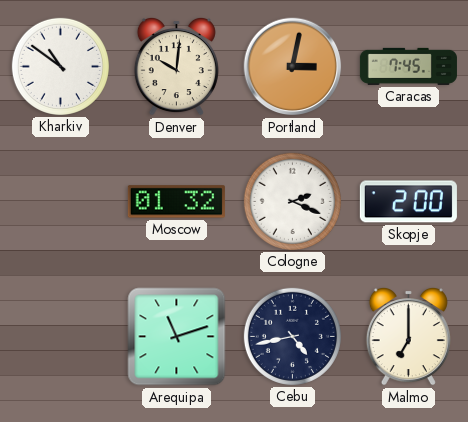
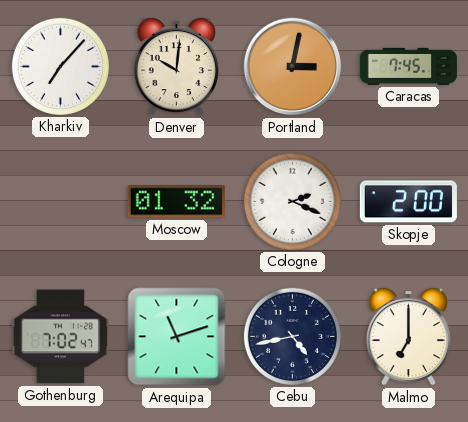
Kharkiv: 10:51 -> 7:07
Gothenburg: none -> 7:02
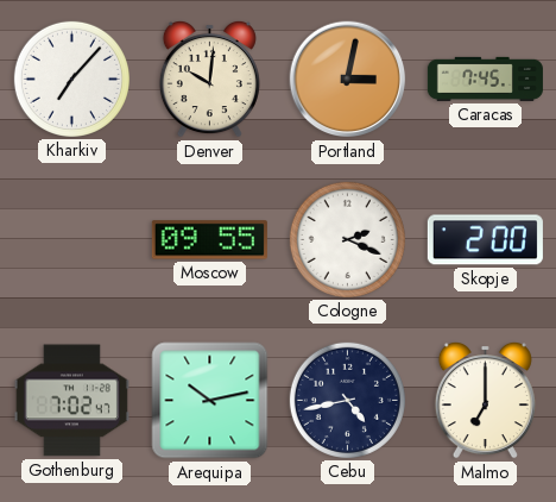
Moscow: 01:32 -> 09:55
Arequipa: 11:12 -> 10:13
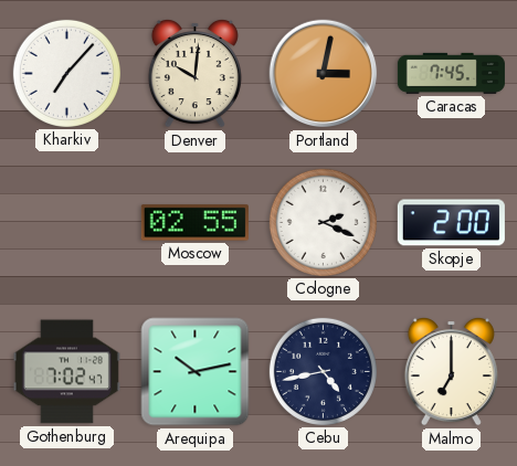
Moscow: 09:55 -> 02:55
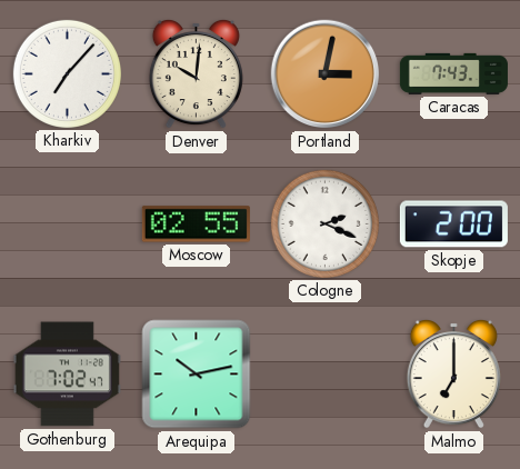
Caracas: 7:45 -> 7:43
Cebu: 4:43 -> none
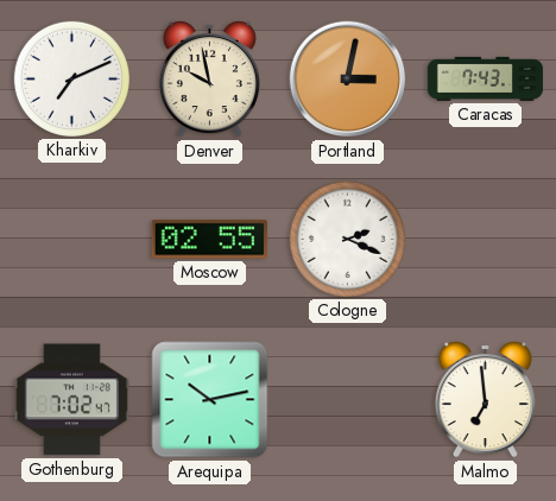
Kharkiv: 7:07 -> 7:11
Denver: 10:01 -> 9:58
Skopje: 2:00 -> none
Malmo: 7:00 -> 6:59
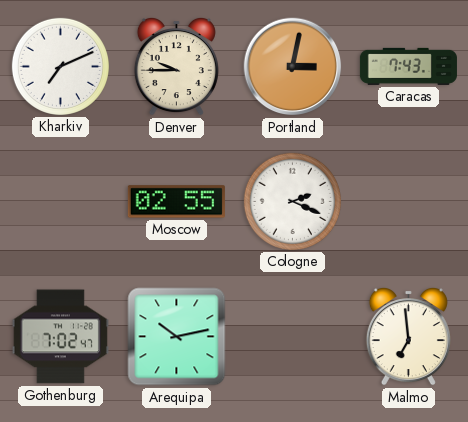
Denver: 9:58 -> 9:45
